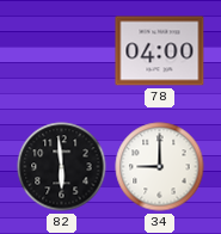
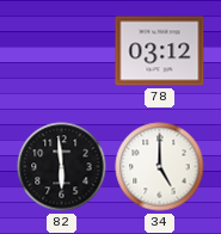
78: 04:00 -> 03:12
34: 9:00 -> 5:00
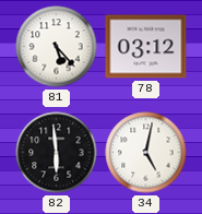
81: none -> 5:23
34: 5:00 -> 5:02
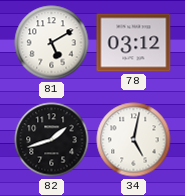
81: 5:23 -> 5:10
82: 5:59 -> 1:42
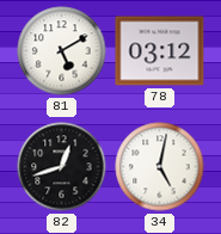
82: 1:42 -> 12:42
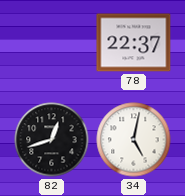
81: 5:10 -> none
78: 03:12 -> 22:37
